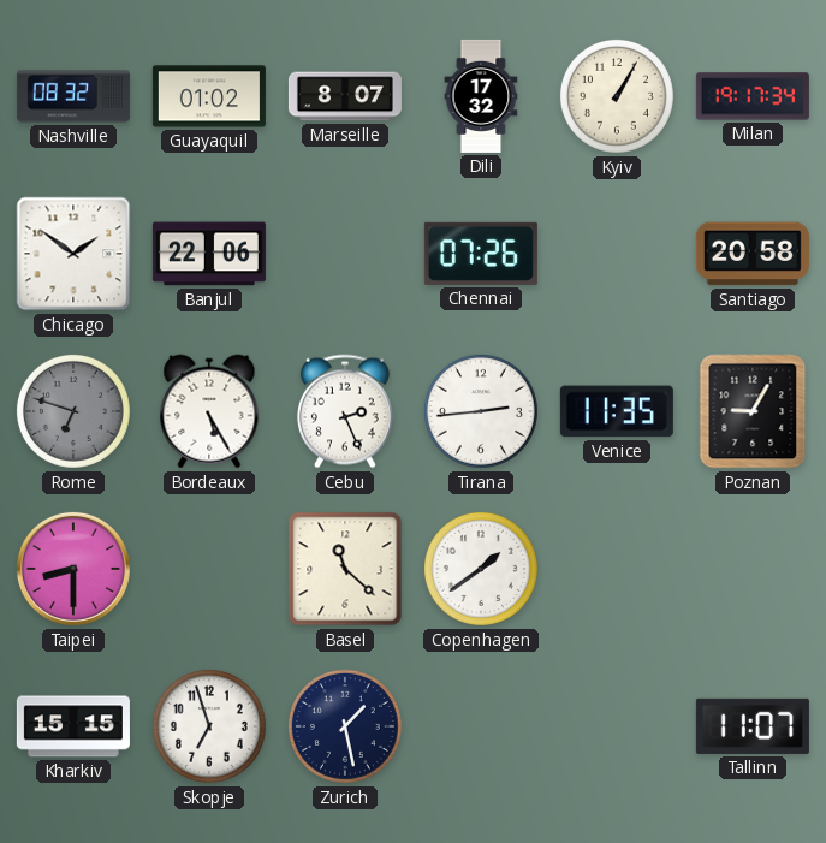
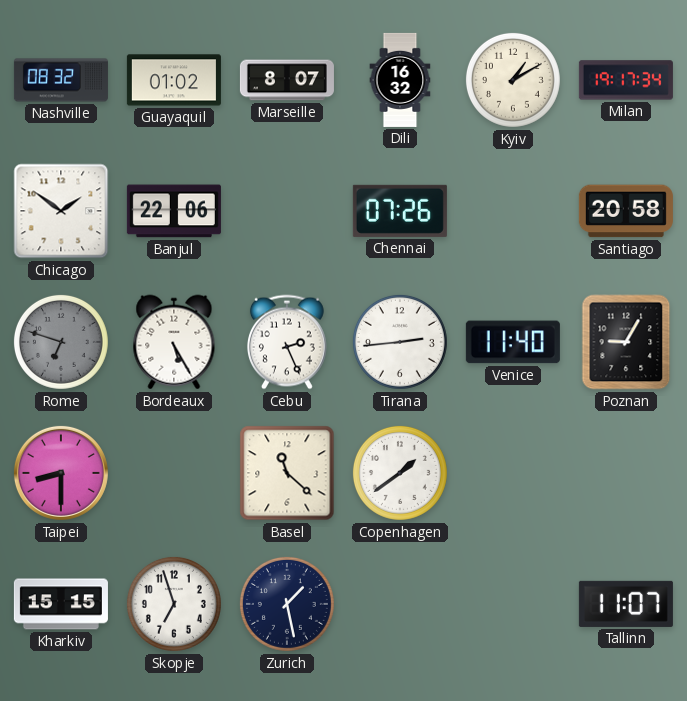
Dili: 17:32 -> 16:32
Kyiv: 1:05 -> 1:10
Venice: 11:35 -> 11:40
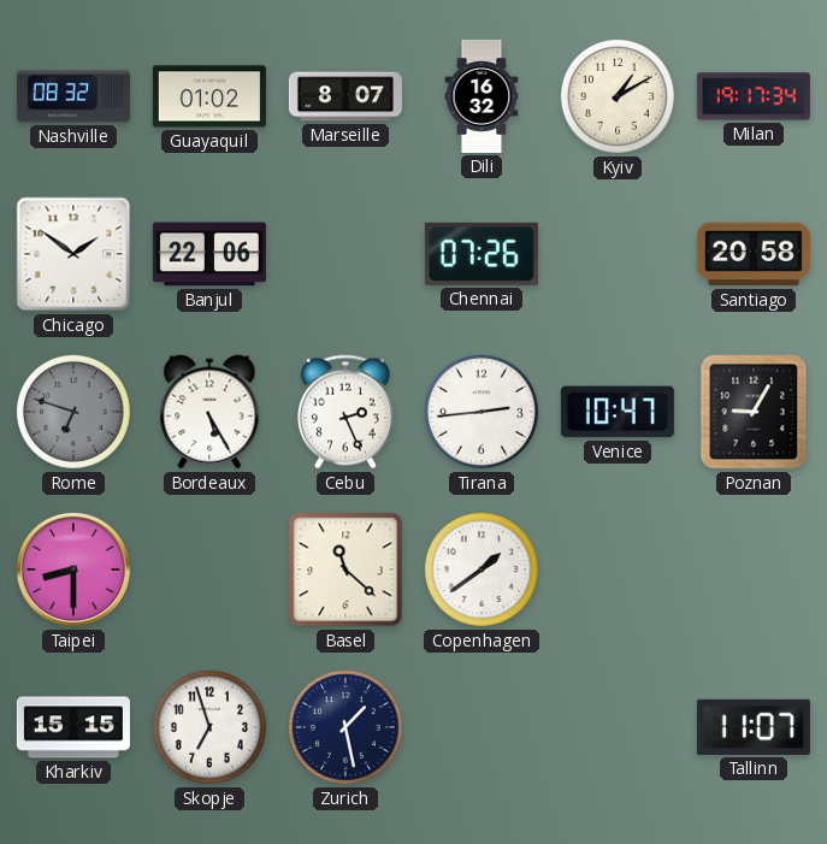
Venice: 11:40 -> 10:47
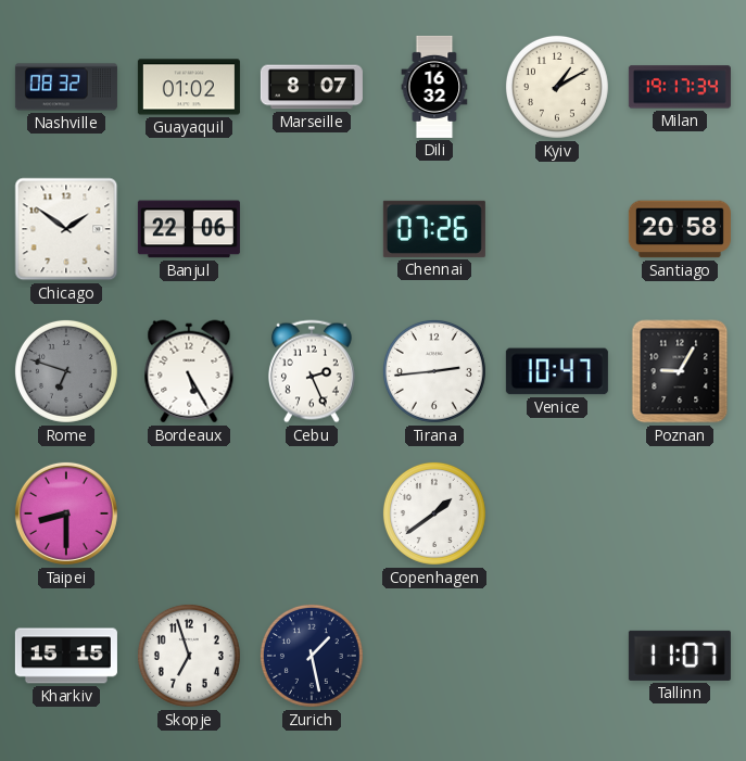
Basel: 11:22 -> none
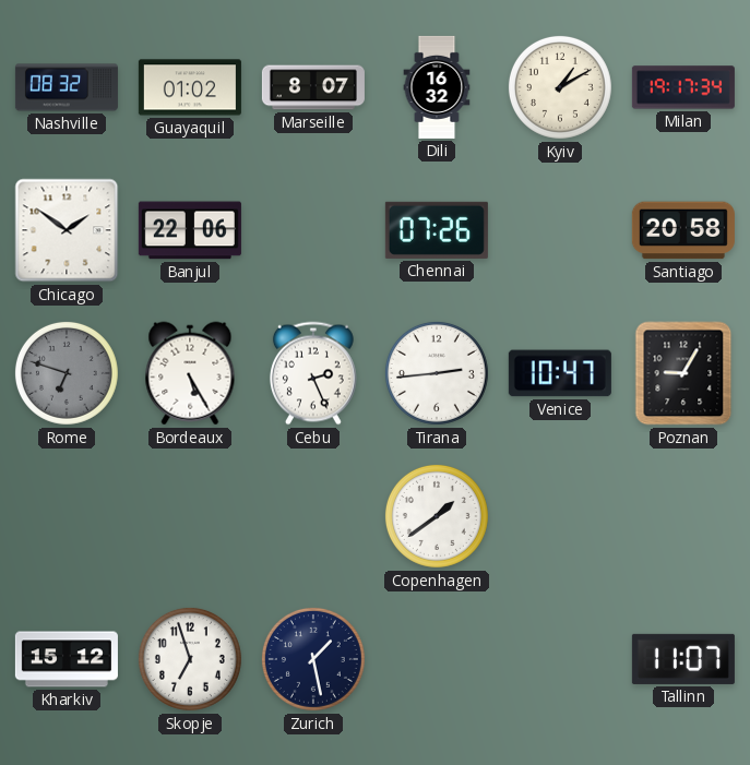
Taipei: 8:30 -> none
Kharkiv: 15:15 -> 15:12
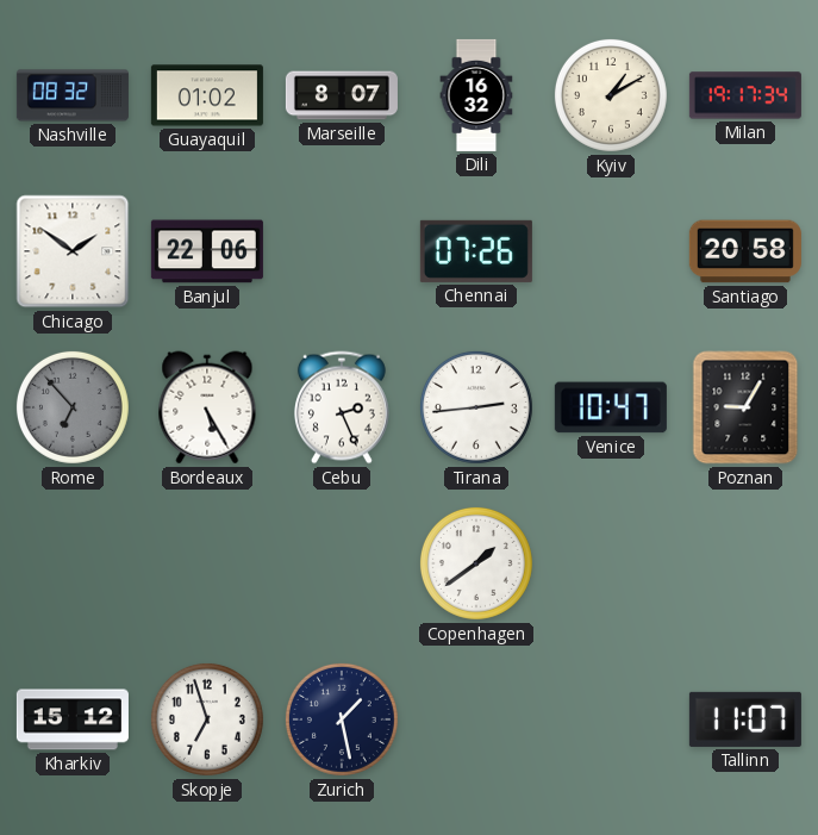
Rome: 6:48 -> 6:53
